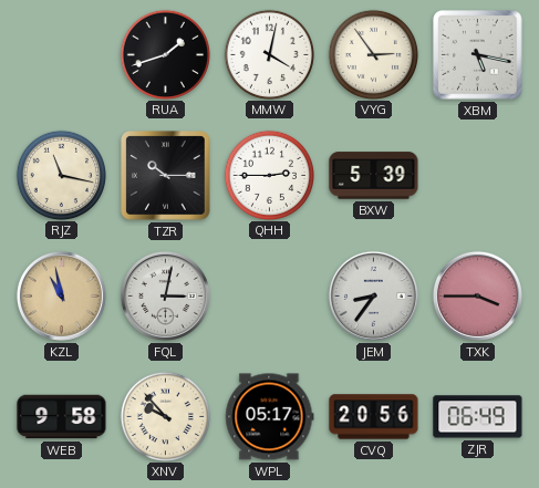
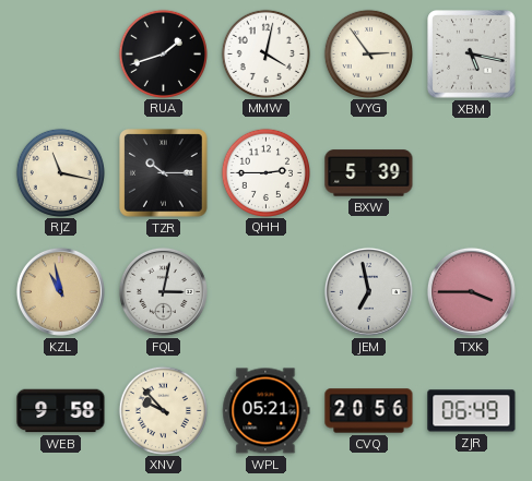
JEM: 8:36 -> 6:58
WPL: 05:17 -> 05:21
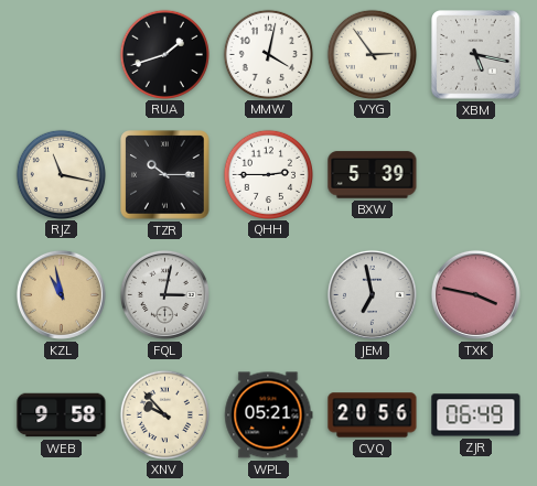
TXK: 3:45 -> 3:47
